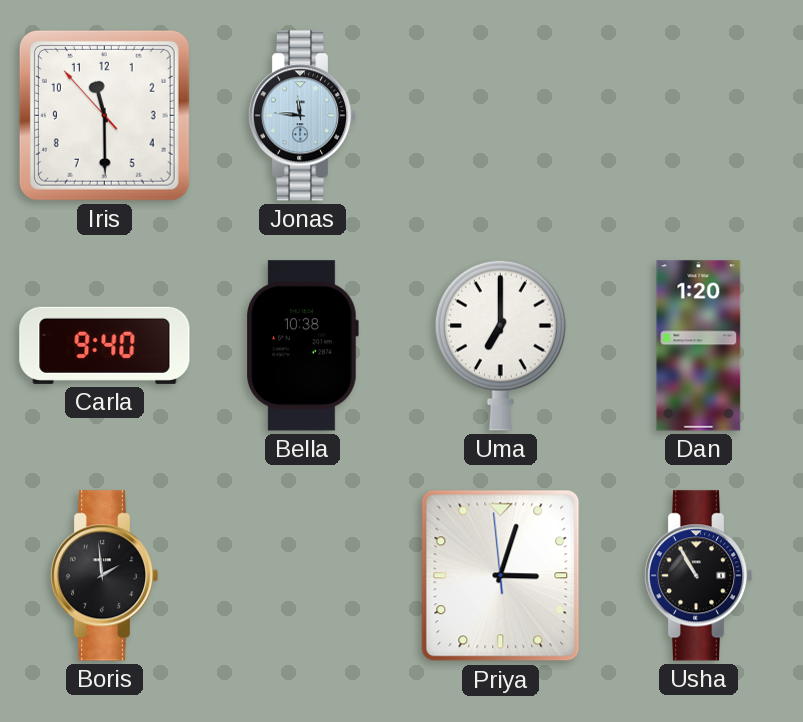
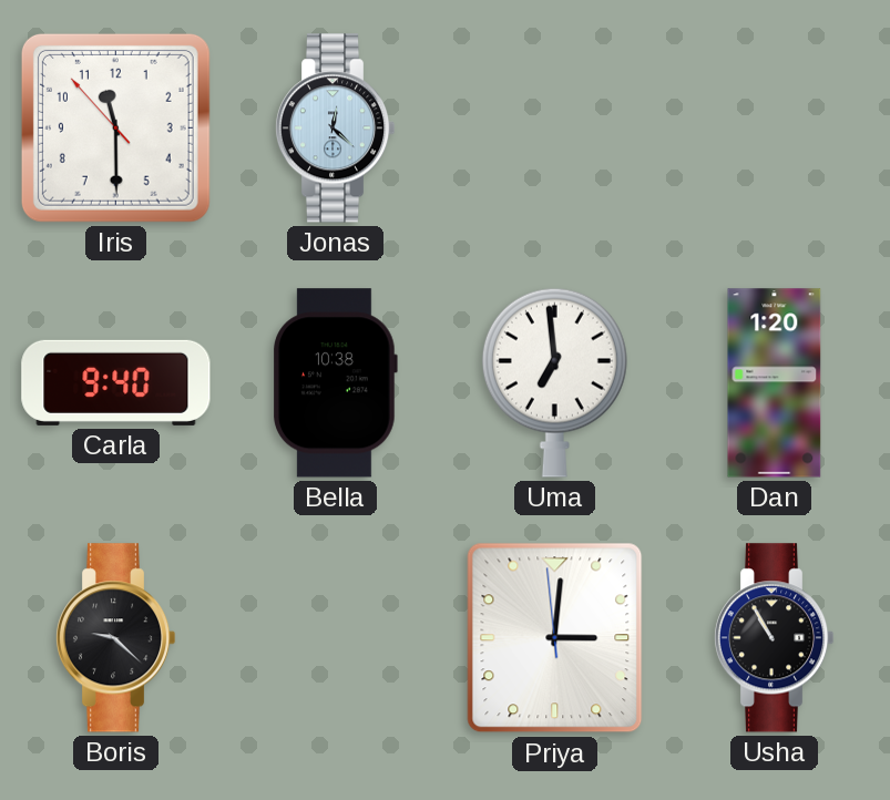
Jonas: 11:46 -> 12:22
Uma: 7:00 -> 6:59
Boris: 1:59 -> 9:22
Priya: 3:02 -> 3:00
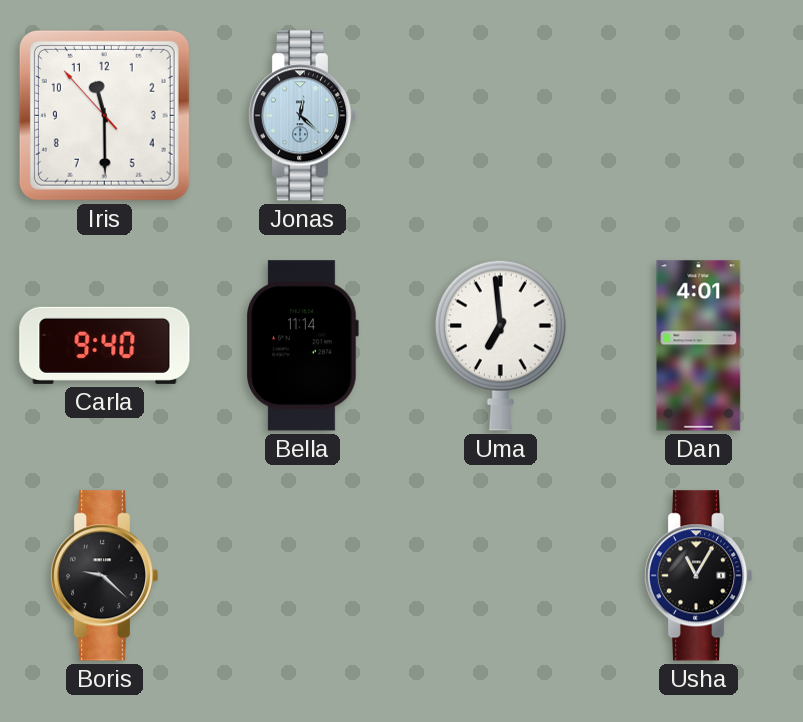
Bella: 10:38 -> 11:14
Dan: 1:20 -> 4:01
Priya: 3:00 -> none
Usha: 10:55 -> 11:05
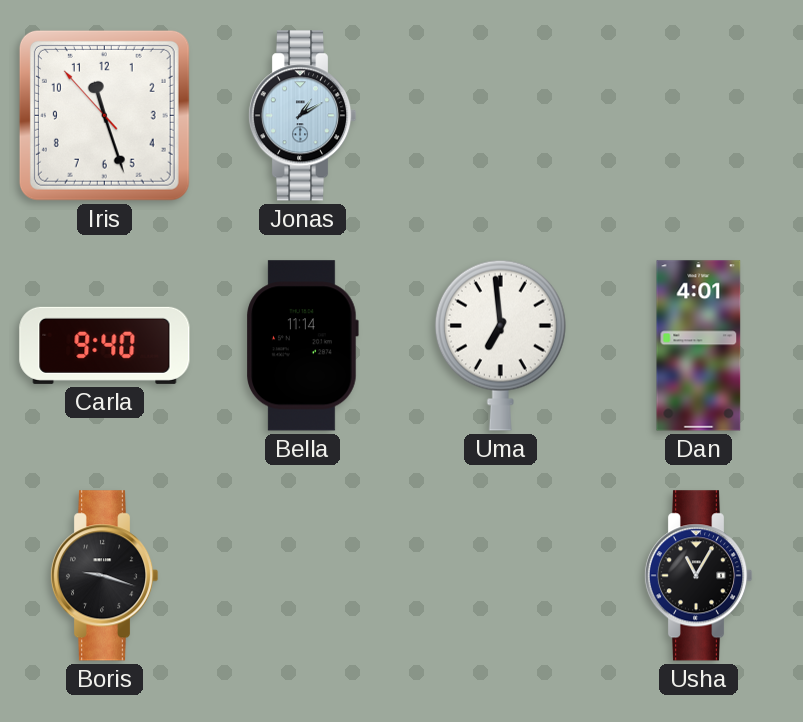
Iris: 11:29 -> 11:26
Jonas: 12:22 -> 1:10
Boris: 9:22 -> 9:18
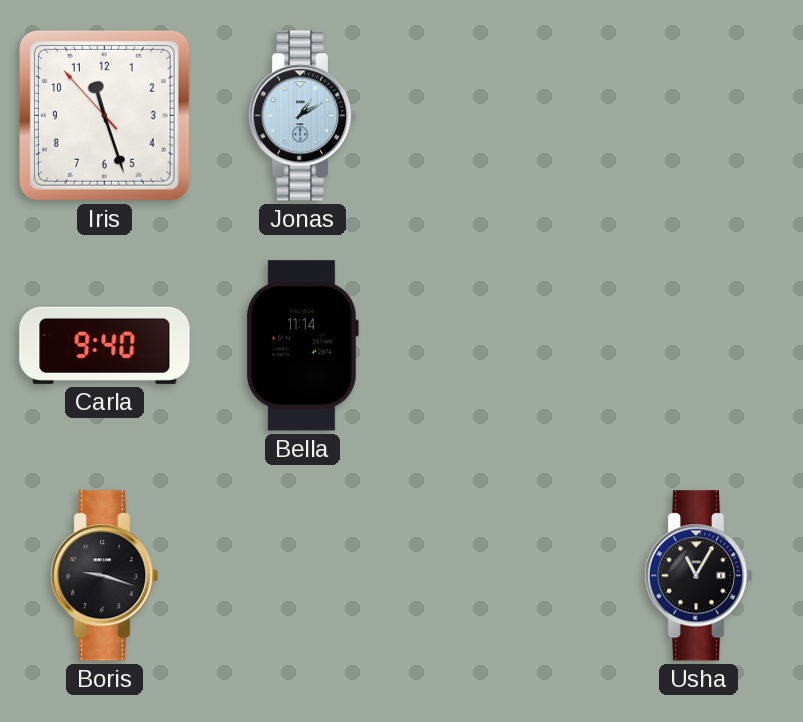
Uma: 6:59 -> none
Dan: 4:01 -> none
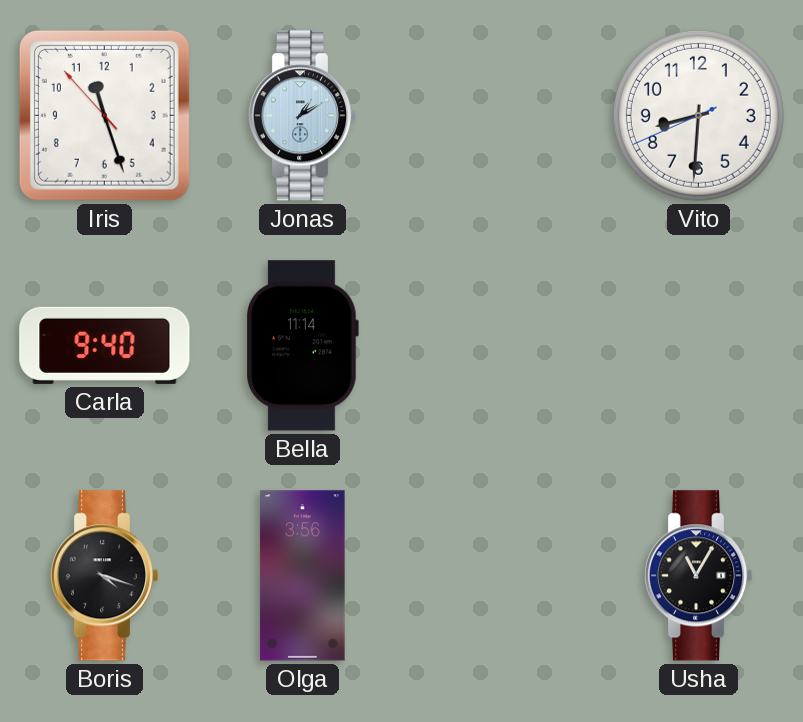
Vito: none -> 8:30
Boris: 9:18 -> 4:18
Olga: none -> 3:56
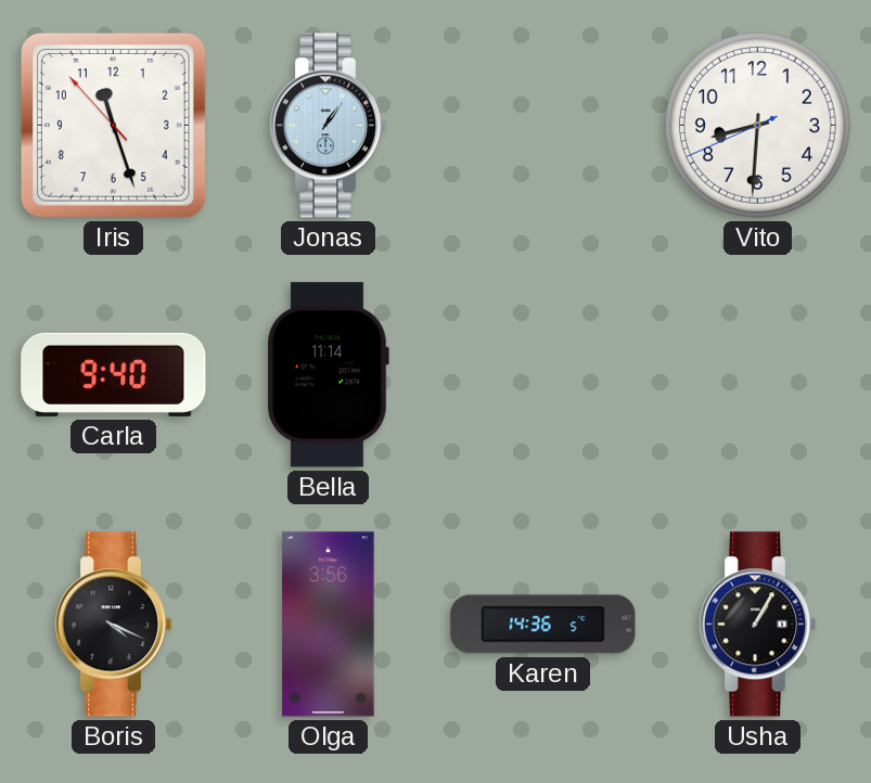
Jonas: 1:10 -> 1:06
Boris: 4:18 -> 4:19
Karen: none -> 14:36
Usha: 11:05 -> 1:05
